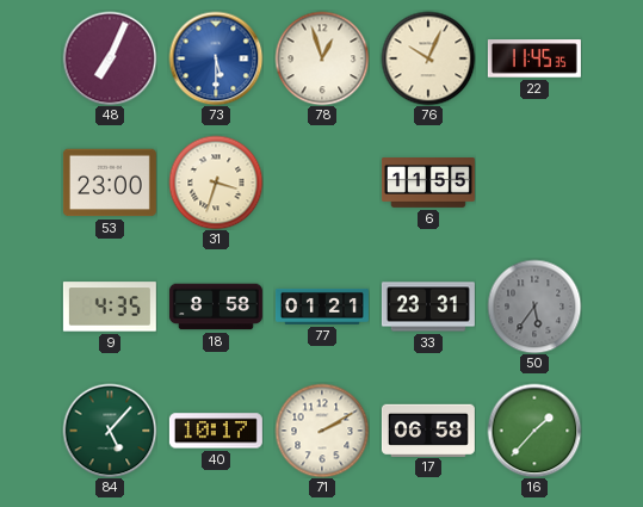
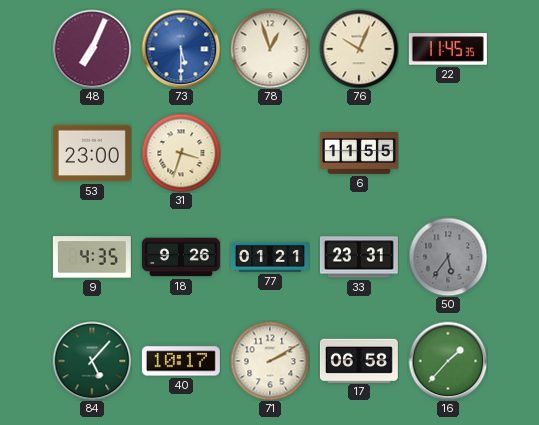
18: 8:58 -> 9:26
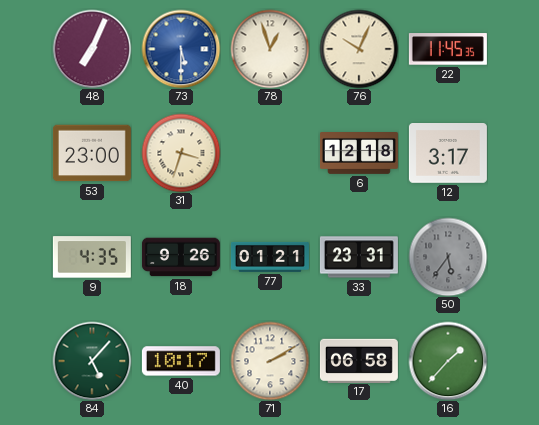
6: 11:55 -> 12:18
12: none -> 3:17
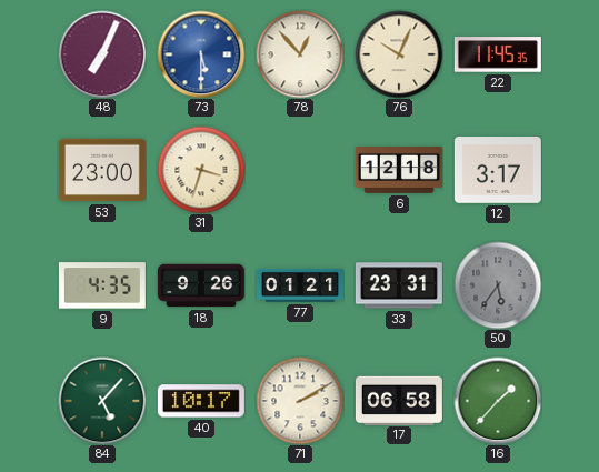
78: 12:57 -> 12:53
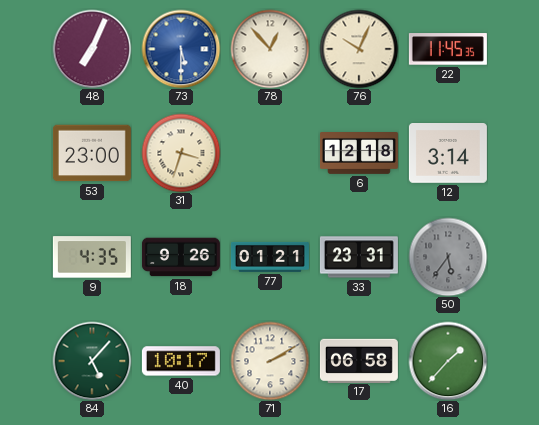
12: 3:17 -> 3:14
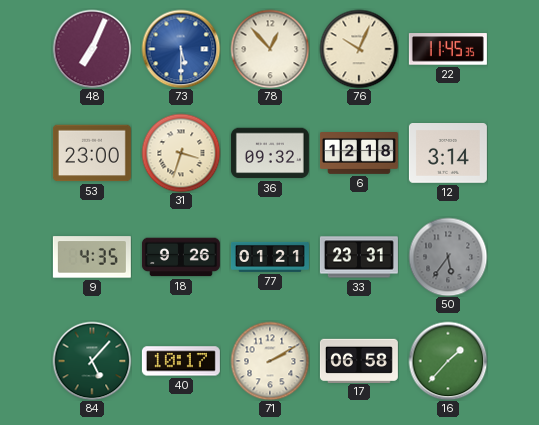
36: none -> 09:32
